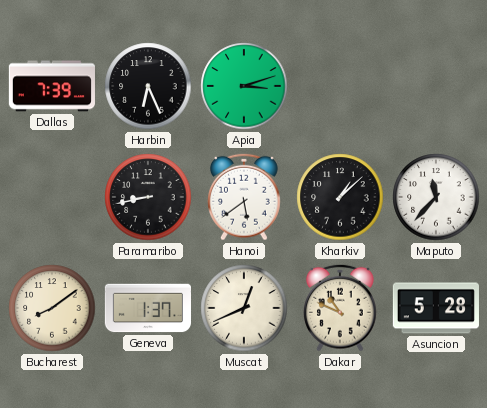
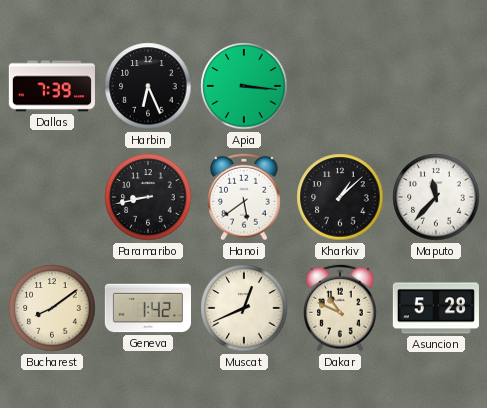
Apia: 3:12 -> 3:16
Geneva: 1:37 -> 1:42
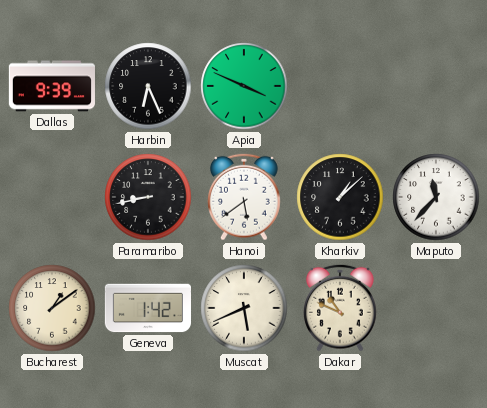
Dallas: 7:39 -> 9:39
Apia: 3:16 -> 3:49
Bucharest: 8:09 -> 1:09
Muscat: 12:41 -> 5:41
Asuncion: 5:28 -> none
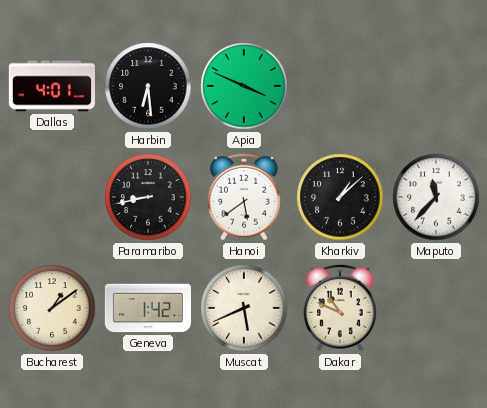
Dallas: 9:39 -> 4:01
Harbin: 6:26 -> 6:29
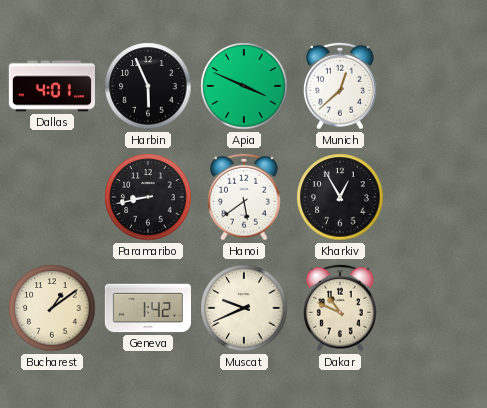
Harbin: 6:29 -> 5:56
Munich: none -> 12:38
Kharkiv: 1:08 -> 12:55
Maputo: 11:37 -> none
Muscat: 5:41 -> 9:41
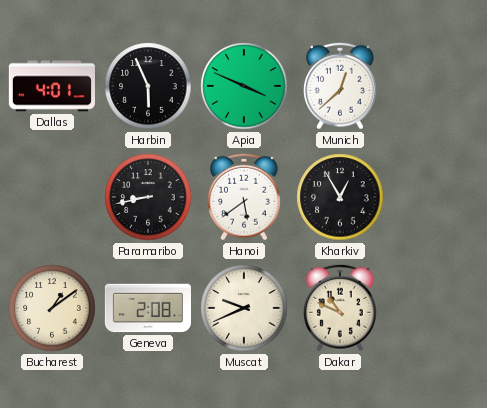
Geneva: 1:42 -> 2:08
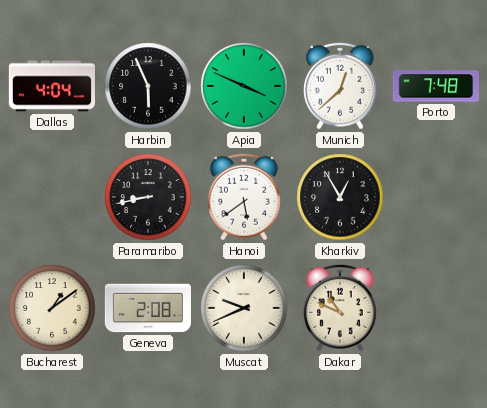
Dallas: 4:01 -> 4:04
Porto: none -> 7:48
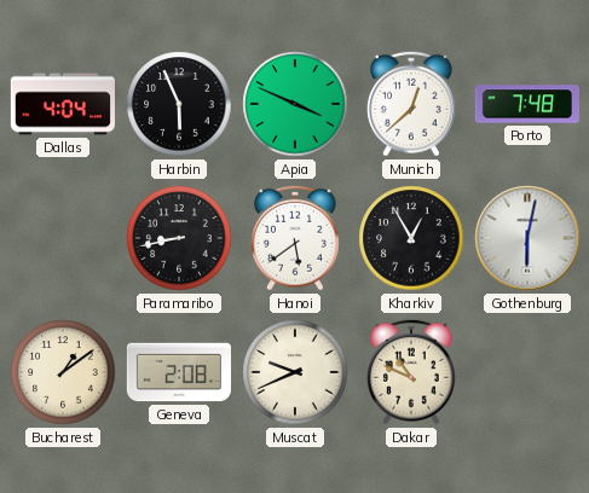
Gothenburg: none -> 6:02
